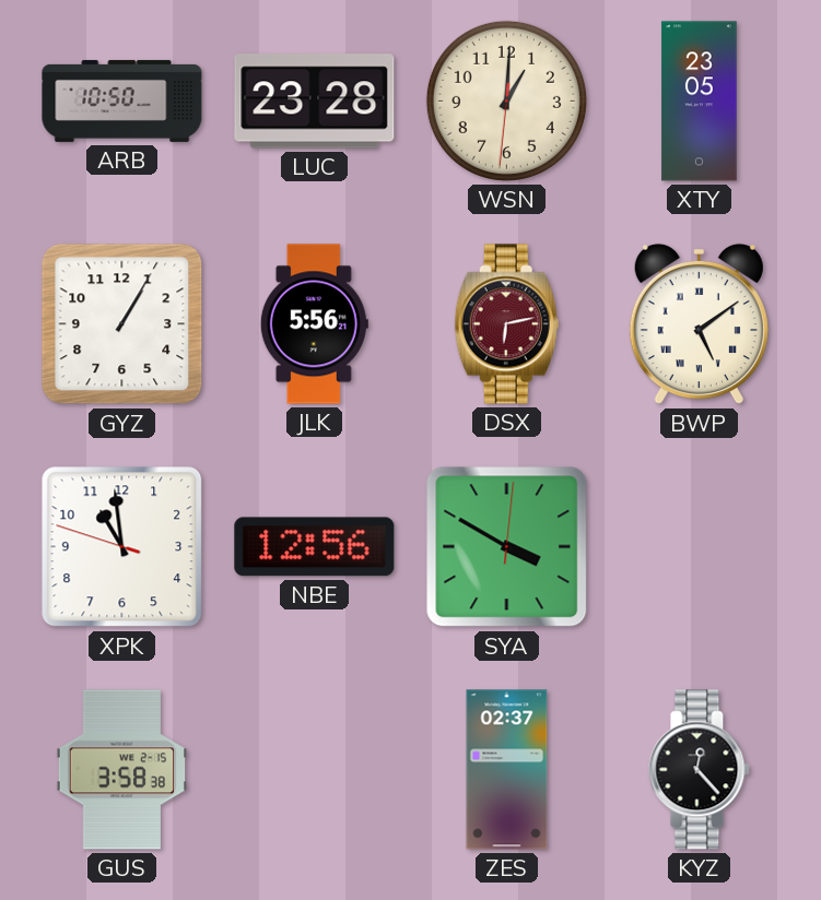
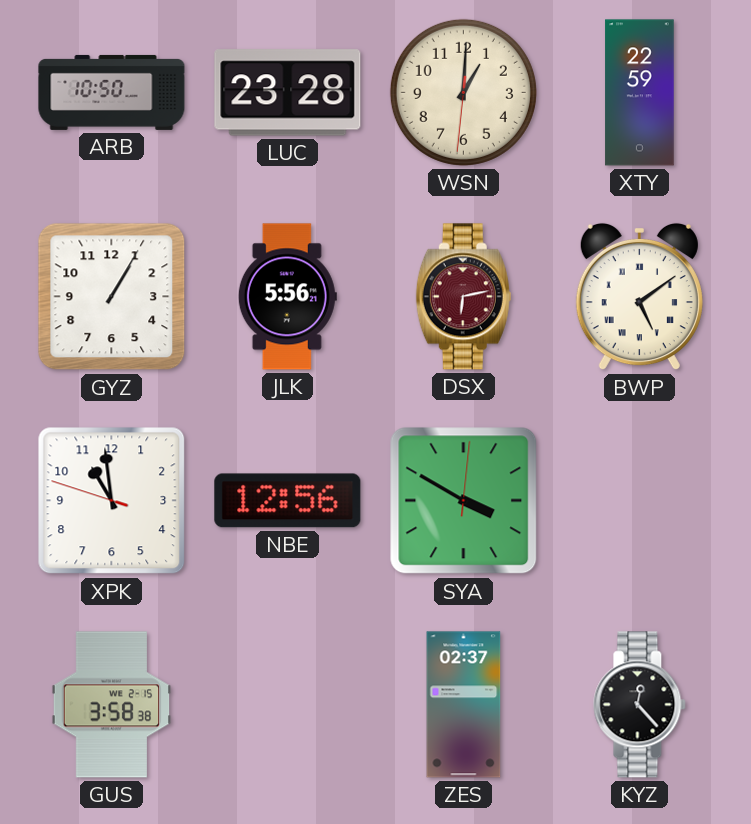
XTY: 23:05 -> 22:59
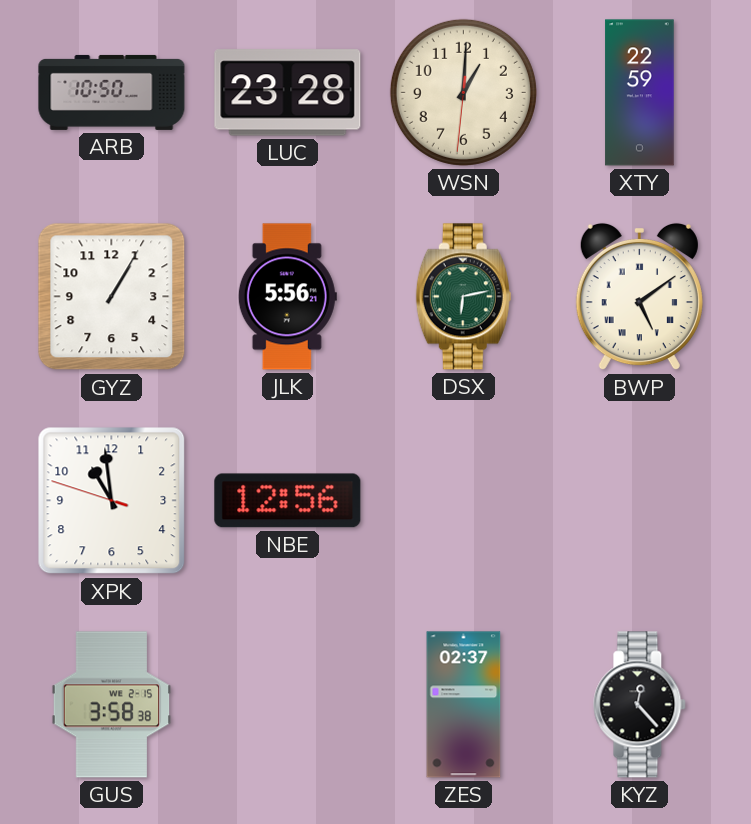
DSX dial: burgundy -> green
SYA: 3:50 -> none
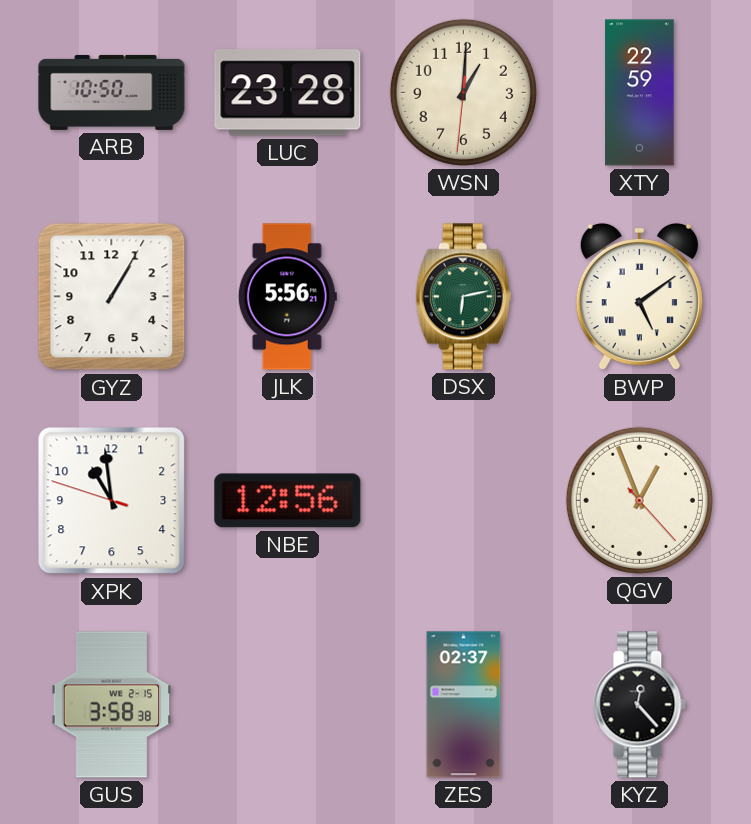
QGV: none -> 12:56
